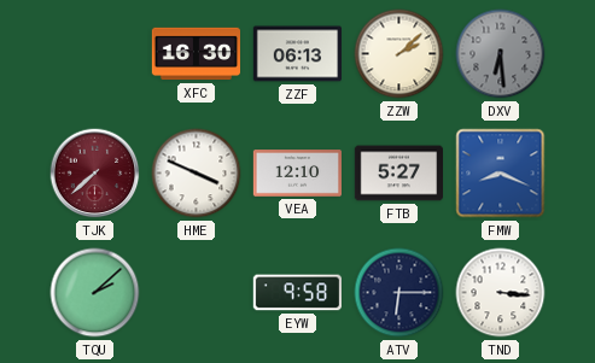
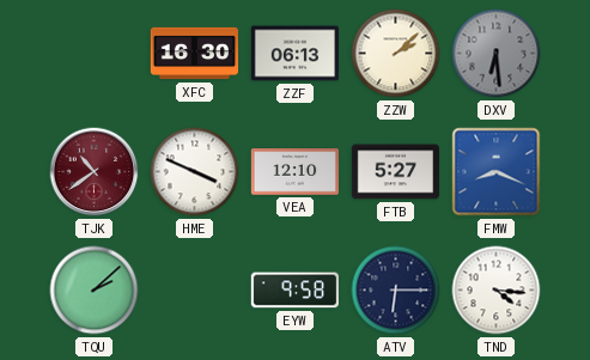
TJK: 7:38 -> 10:39
TND: 3:16 -> 4:16
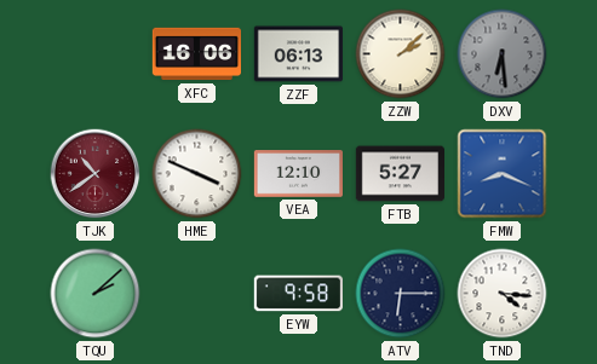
XFC: 16:30 -> 16:06
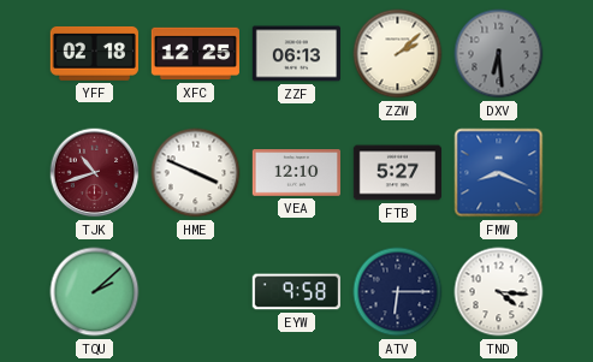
YFF: none -> 02:18
XFC: 16:06 -> 12:25
TJK: 10:39 -> 10:42
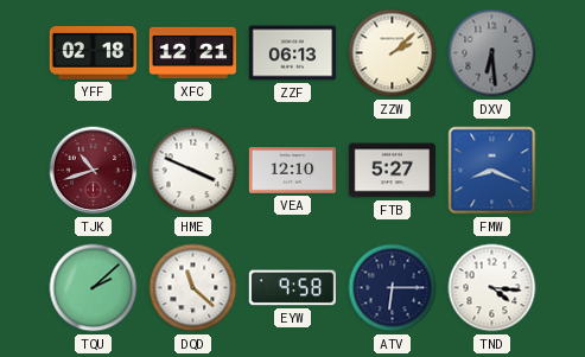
XFC: 12:25 -> 12:21
DQD: none -> 11:22
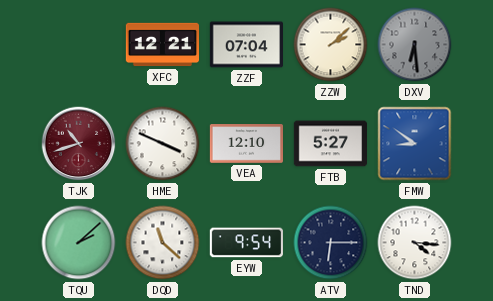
YFF: 02:18 -> none
ZZF: 06:13 -> 07:04
FMW: 8:19 -> 8:51
EYW: 9:58 -> 9:54
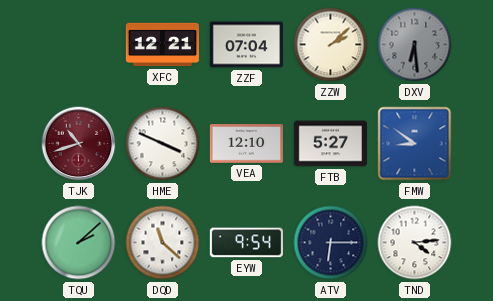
TND: 4:16 -> 4:14
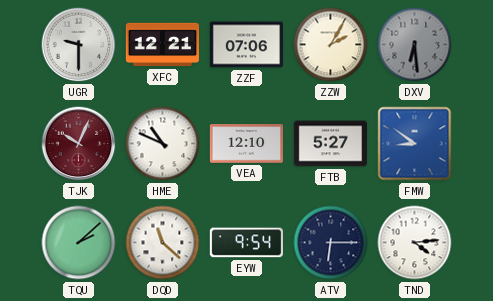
UGR: none -> 9:30
ZZF: 07:04 -> 07:06
ZZW: 2:08 -> 2:05
TJK: 10:42 -> 10:04
HME: 3:49 -> 10:49
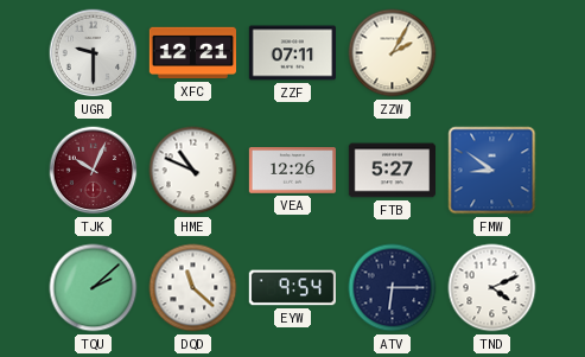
ZZF: 07:06 -> 07:11
DXV: 6:29 -> none
VEA: 12:10 -> 12:26
TND: 4:14 -> 4:11
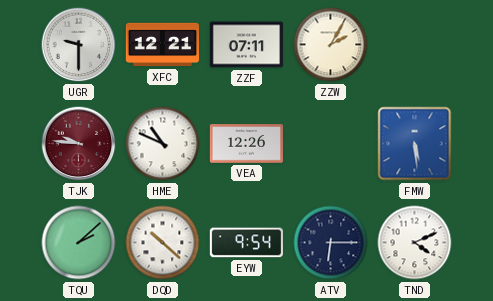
TJK: 10:04 -> 9:46
FTB: 5:27 -> none
FMW: 8:51 -> 5:29
DQD: 11:22 -> 10:22
